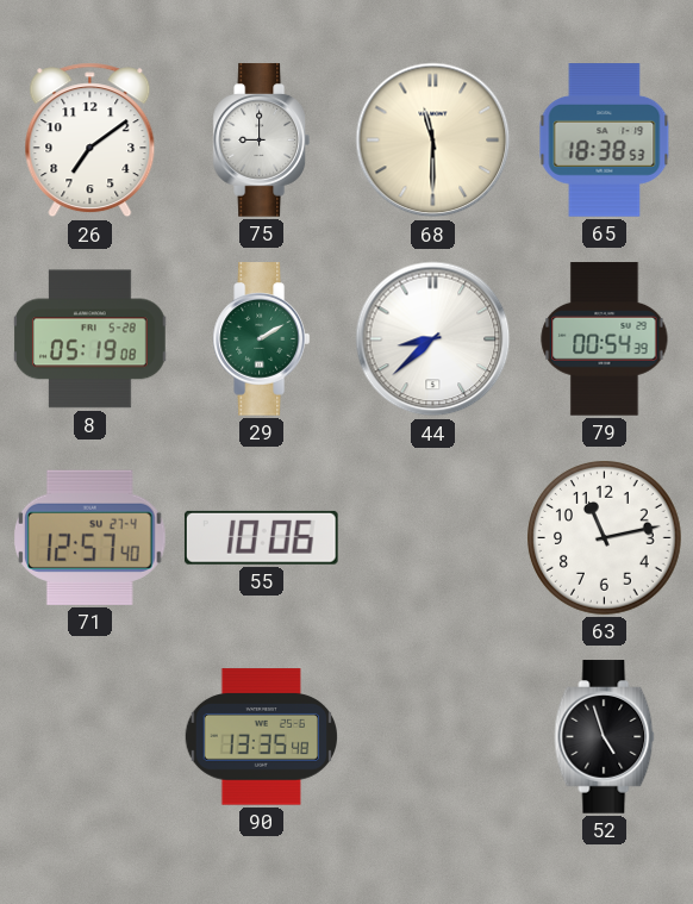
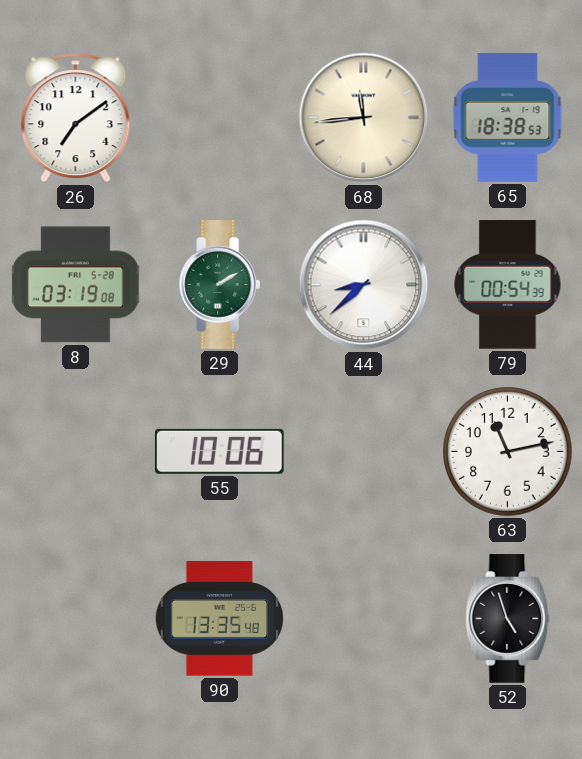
75: 9:00 -> none
68: 11:30 -> 11:44
8: 05:19 -> 03:19
71: 12:57 -> none
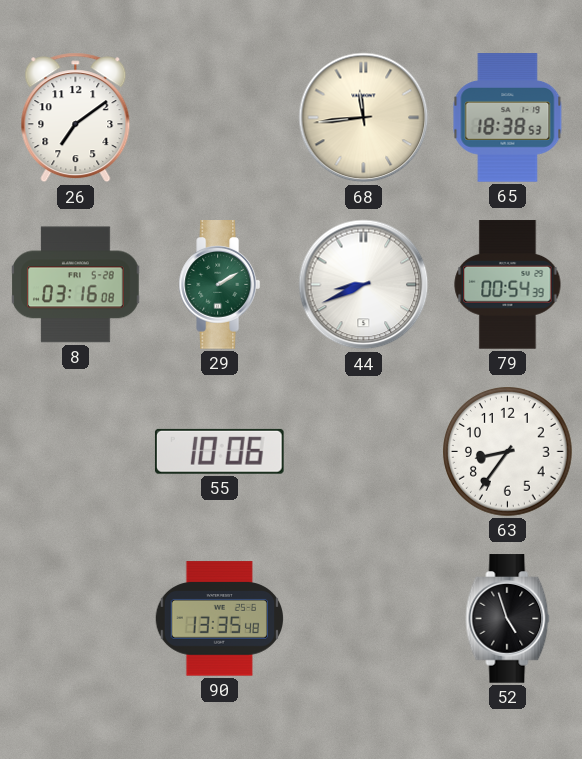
8: 03:19 -> 03:16
44: 8:38 -> 8:41
63: 11:13 -> 8:36
